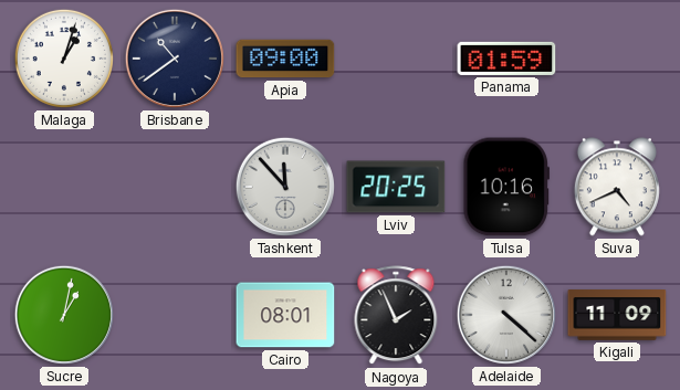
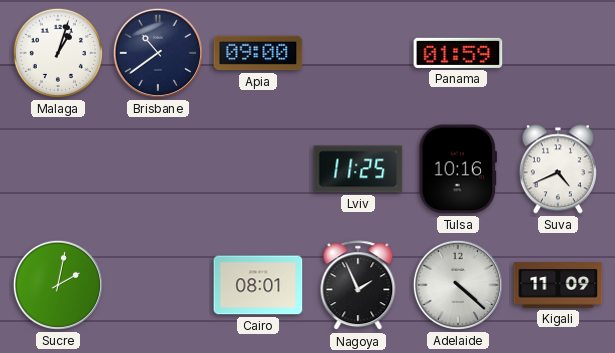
Tashkent: 11:53 -> none
Lviv: 20:25 -> 11:25
Sucre: 1:02 -> 2:02
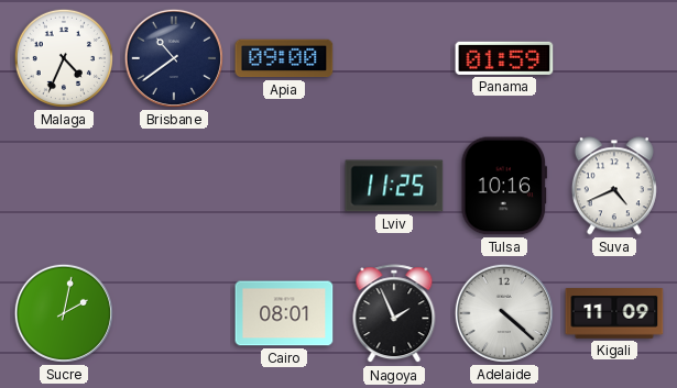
Malaga: 1:03 -> 4:34
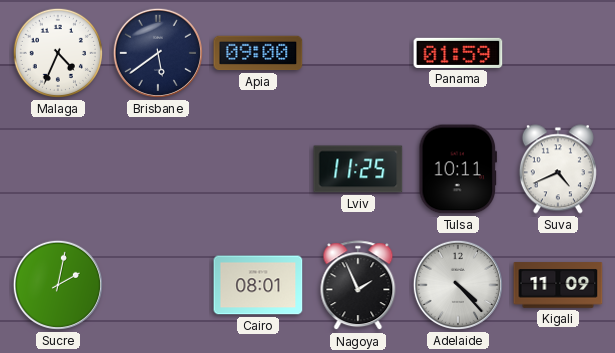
Brisbane: 10:39 -> 5:39
Tulsa: 10:16 -> 10:11
Adelaide: 4:22 -> 4:23
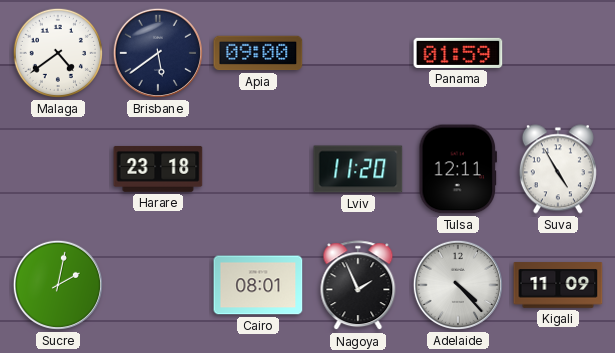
Malaga: 4:34 -> 4:39
Harare: none -> 23:18
Lviv: 11:25 -> 11:20
Tulsa: 10:11 -> 12:11
Suva: 4:41 -> 4:55
